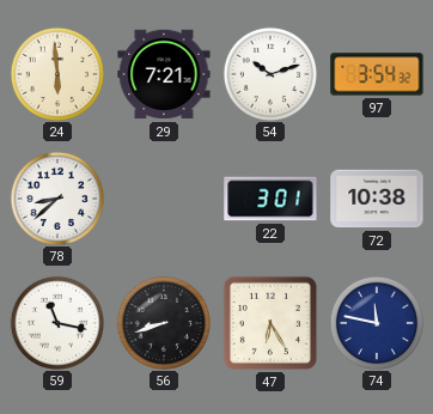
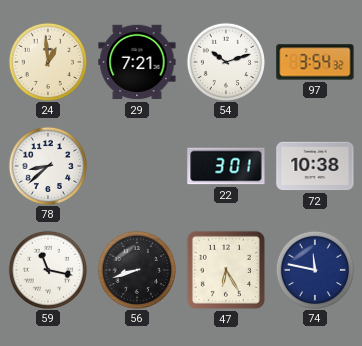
24: 5:59 -> 12:59
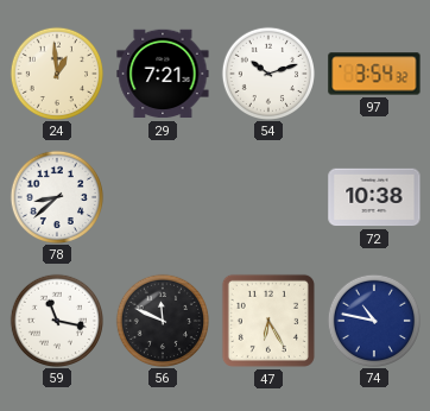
22: 3:01 -> none
56: 8:42 -> 11:49
74: 11:47 -> 10:47
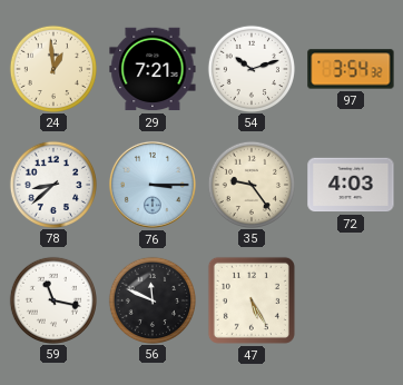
76: none -> 3:15
35: none -> 9:24
72: 10:38 -> 4:03
47: 6:25 -> 5:25
74: 10:47 -> none
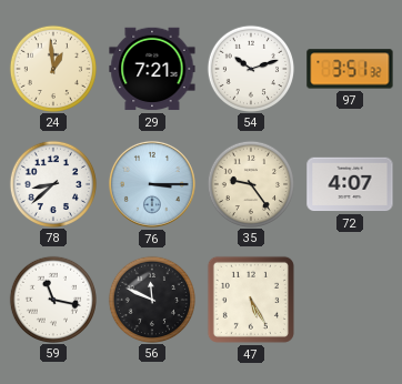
97: 3:54 -> 3:51
72: 4:03 -> 4:07
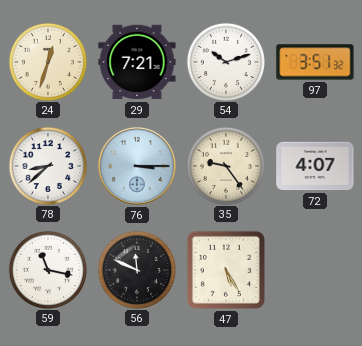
24: 12:59 -> 12:33
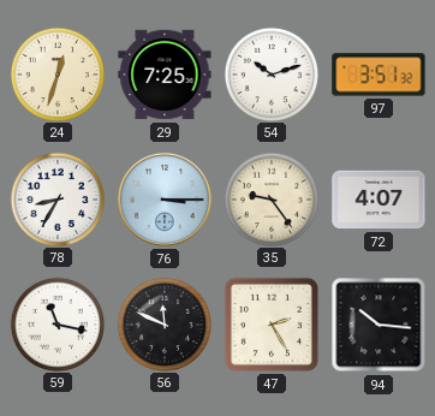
29: 7:21 -> 7:25
78: 8:38 -> 8:35
47: 5:25 -> 2:25
94: none -> 10:16
